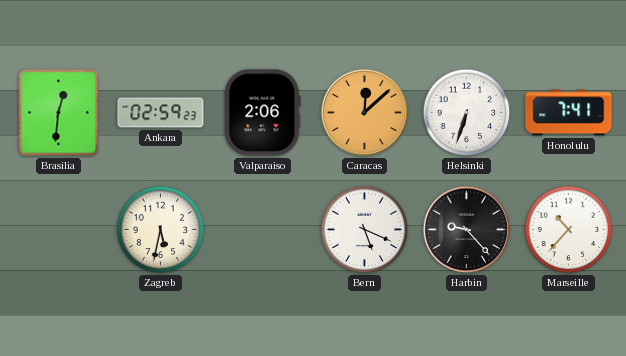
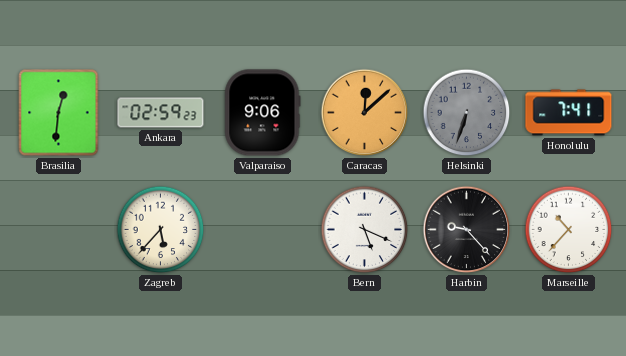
Valparaiso: 2:06 -> 9:06
Helsinki dial: white -> grey
Zagreb: 5:32 -> 5:37
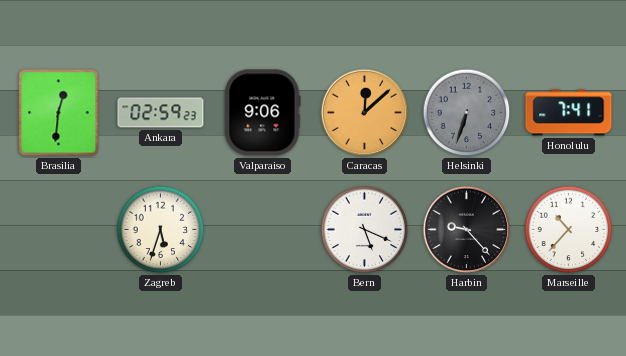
Zagreb: 5:37 -> 5:33
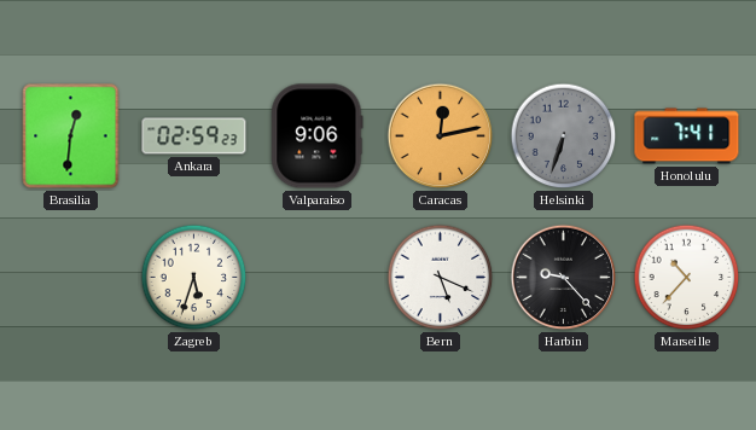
Caracas: 12:08 -> 12:13
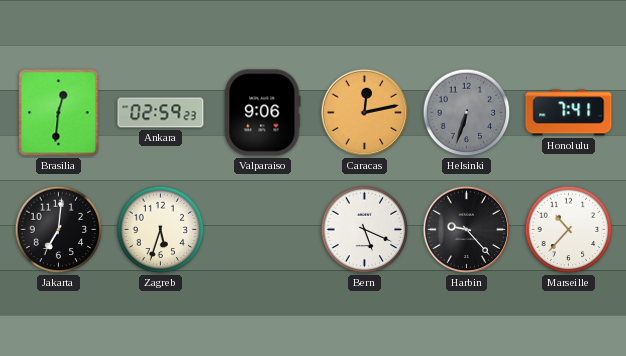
Jakarta: none -> 7:01
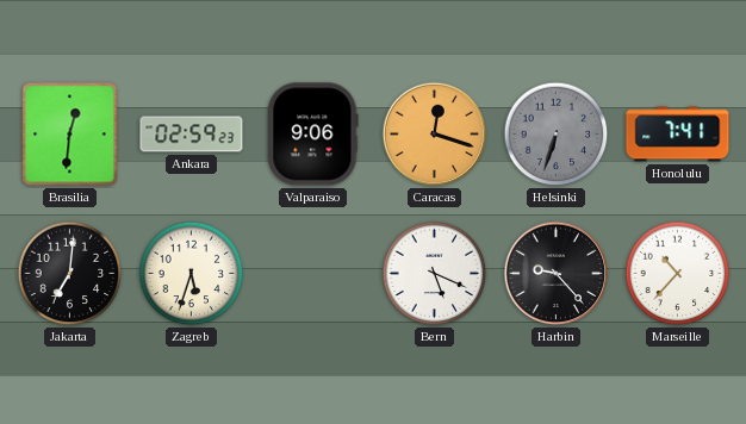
Caracas: 12:13 -> 12:18
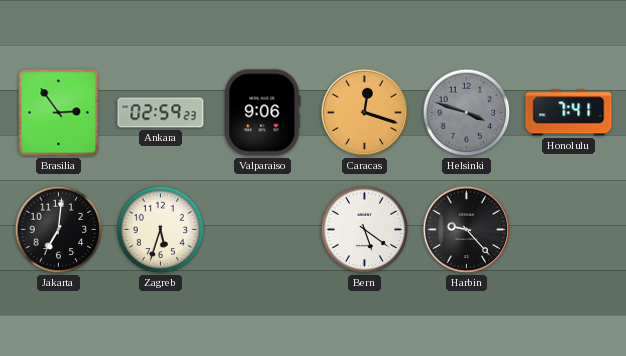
Brasilia: 12:31 -> 2:54
Helsinki: 6:33 -> 3:48
Bern: 5:19 -> 5:21
Marseille: 10:37 -> none
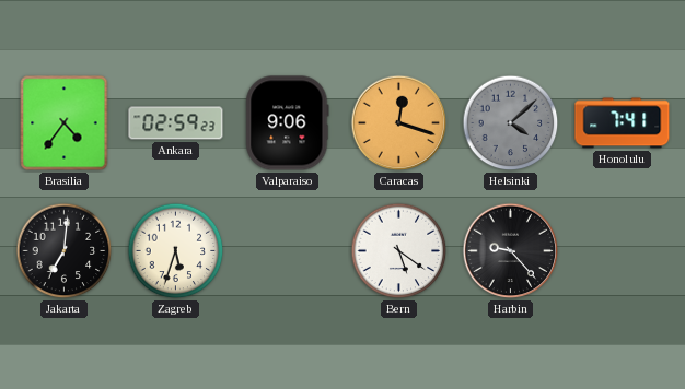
Brasilia: 2:54 -> 4:36
Helsinki: 3:48 -> 4:08
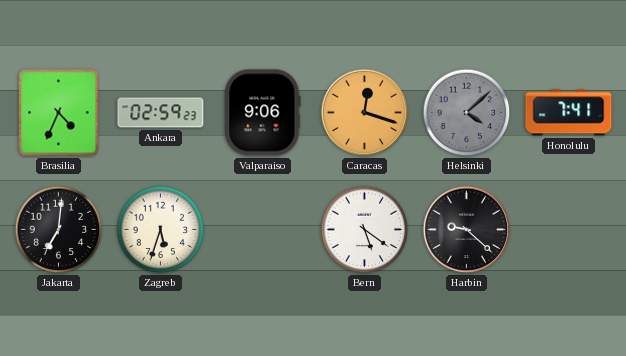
Brasilia: 4:36 -> 4:34
Harbin: 9:23 -> 9:22
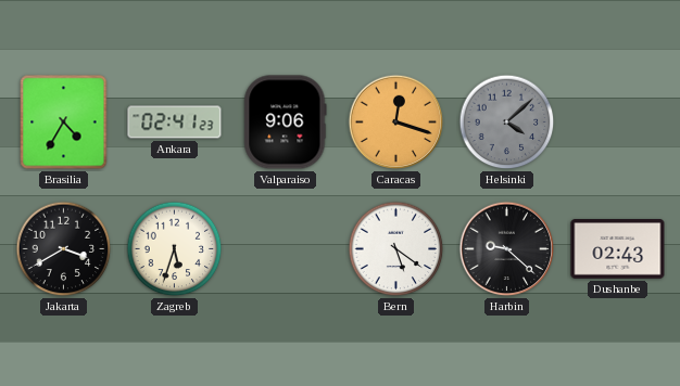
Brasilia: 4:34 -> 4:35
Ankara: 02:59 -> 02:41
Honolulu: 7:41 -> none
Jakarta: 7:01 -> 3:40
Dushanbe: none -> 02:43
